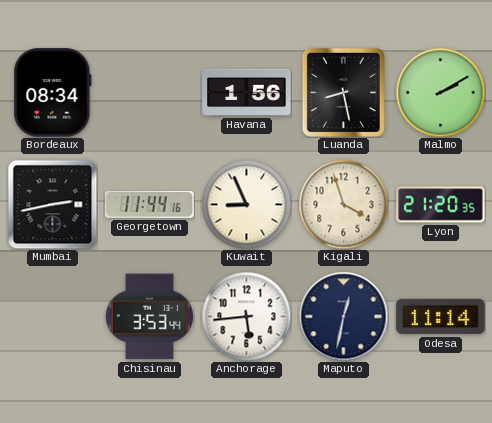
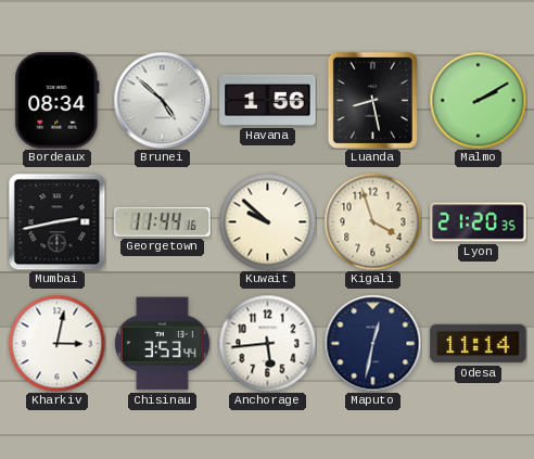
Brunei: none -> 4:52
Kuwait: 8:56 -> 9:52
Kharkiv: none -> 3:02
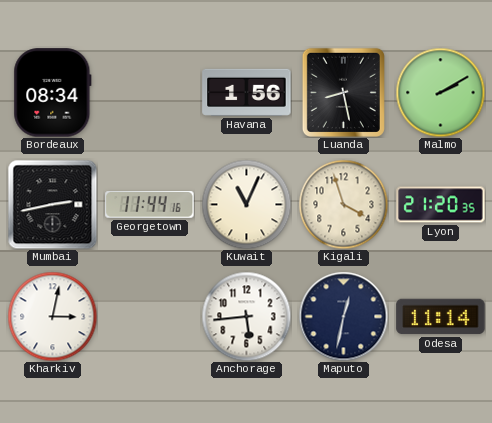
Brunei: 4:52 -> none
Kuwait: 9:52 -> 11:04
Chisinau: 3:53 -> none
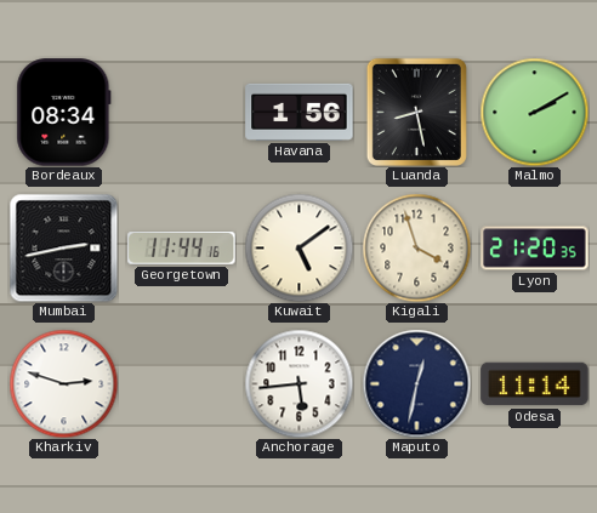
Kuwait: 11:04 -> 5:09
Kharkiv: 3:02 -> 2:48
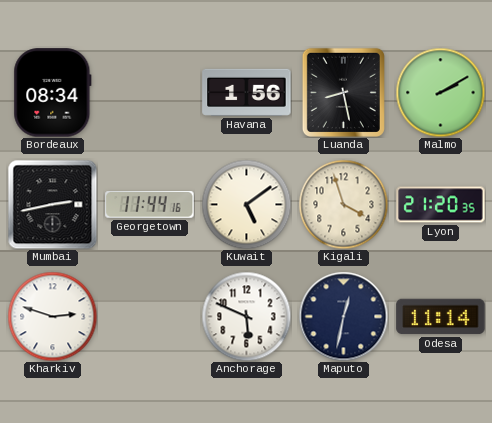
Anchorage: 5:44 -> 5:49
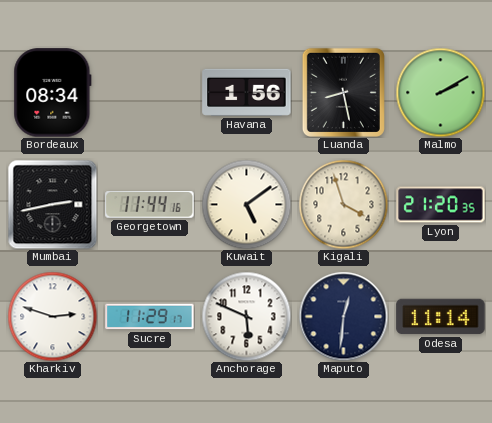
Sucre: none -> 11:29
Maputo: 12:32 -> 12:31
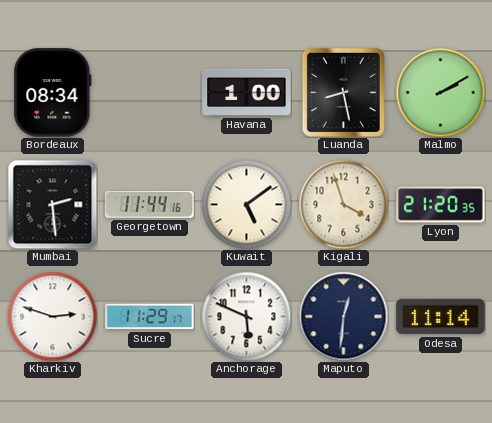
Havana: 1:56 -> 1:00
Mumbai: 2:43 -> 2:29
